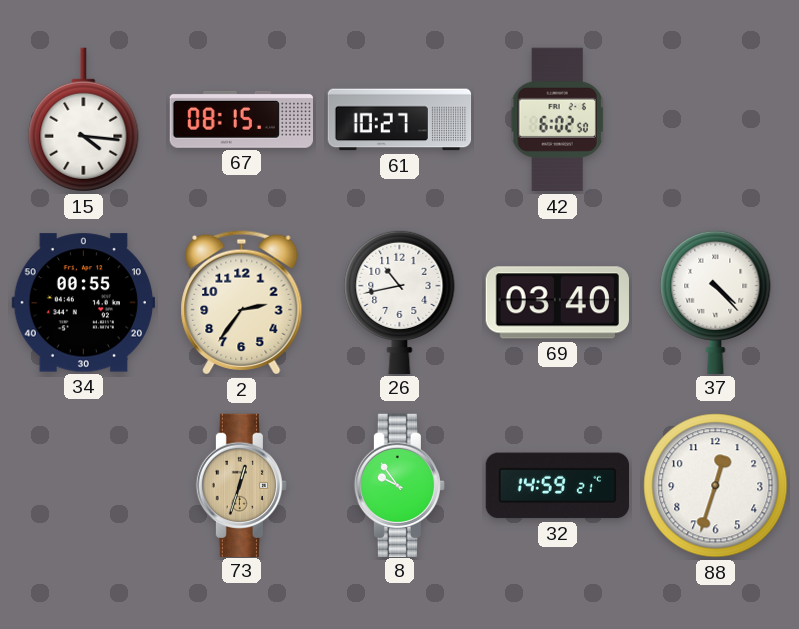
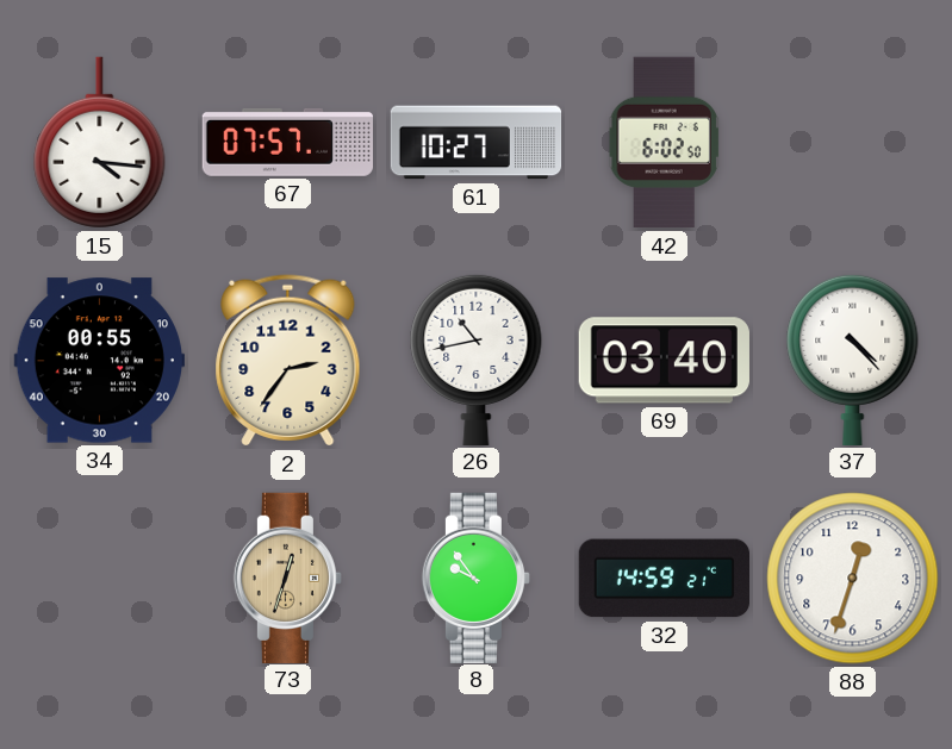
67: 08:15 -> 07:57
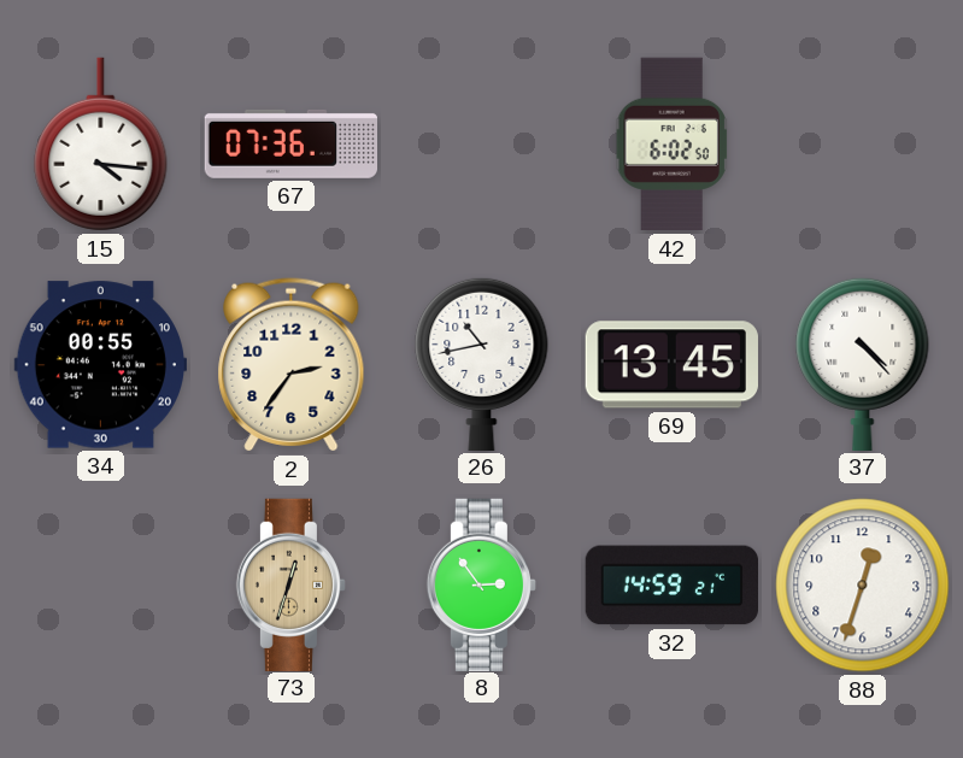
67: 07:57 -> 07:36
61: 10:27 -> none
69: 03:40 -> 13:45
8: 9:54 -> 2:54
